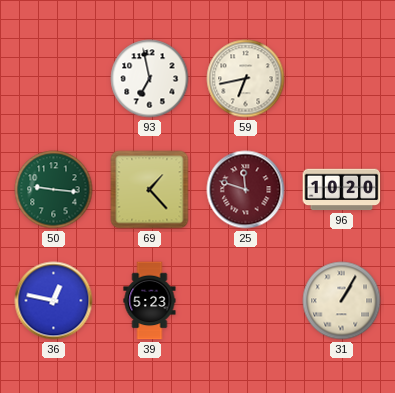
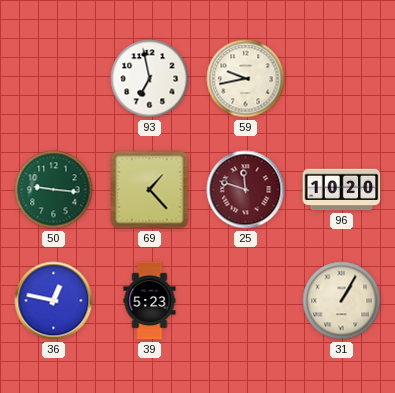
59: 6:43 -> 9:43
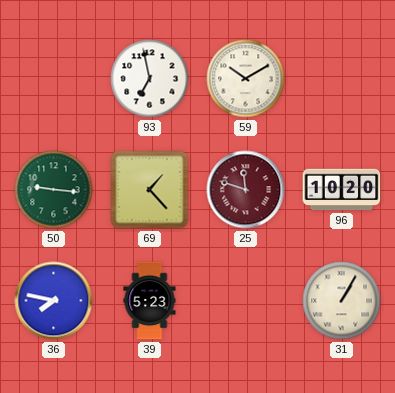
59: 9:43 -> 10:10
36: 12:47 -> 7:47
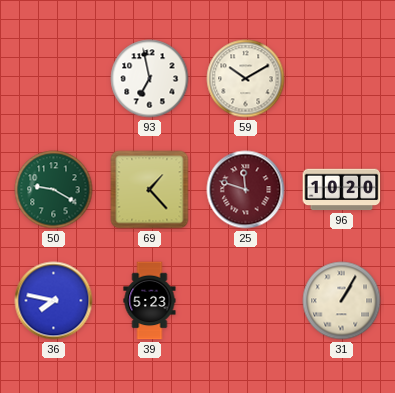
50: 9:16 -> 9:20
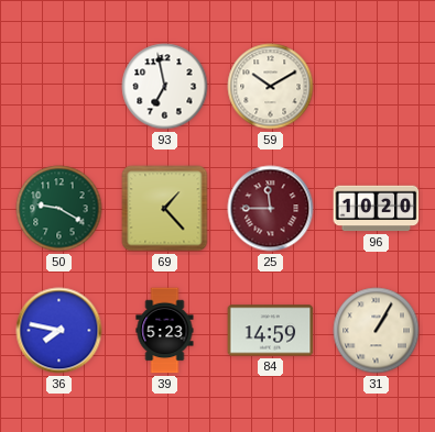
25: 11:48 -> 11:45
84: none -> 14:59
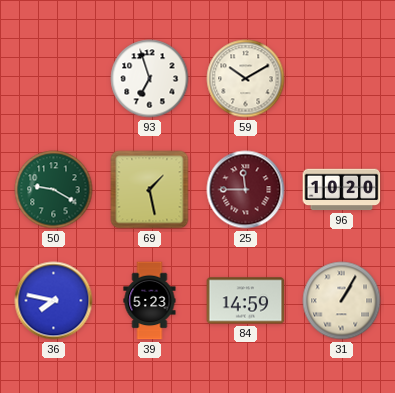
93: 6:58 -> 6:57
69: 1:23 -> 1:28
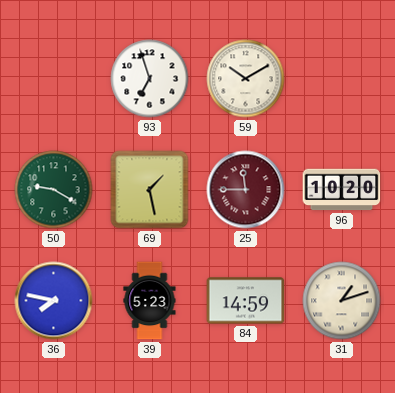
31: 1:05 -> 1:12
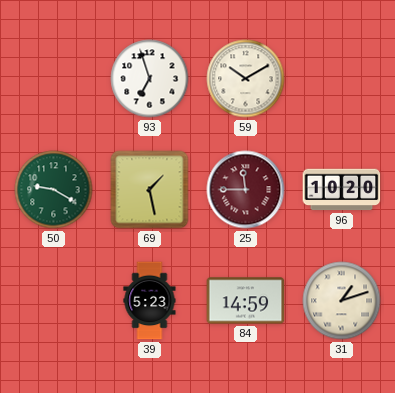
36: 7:47 -> none
